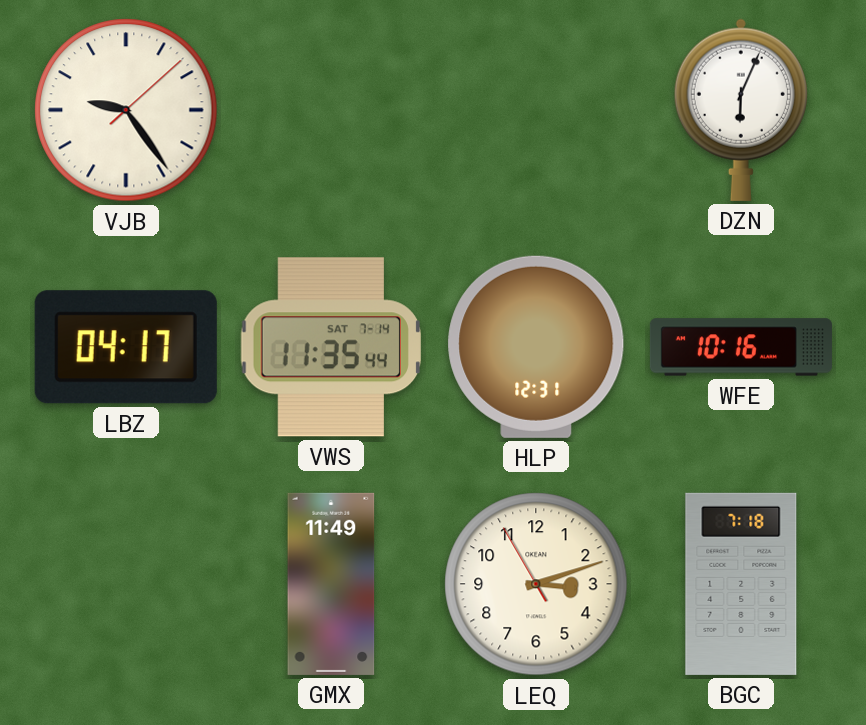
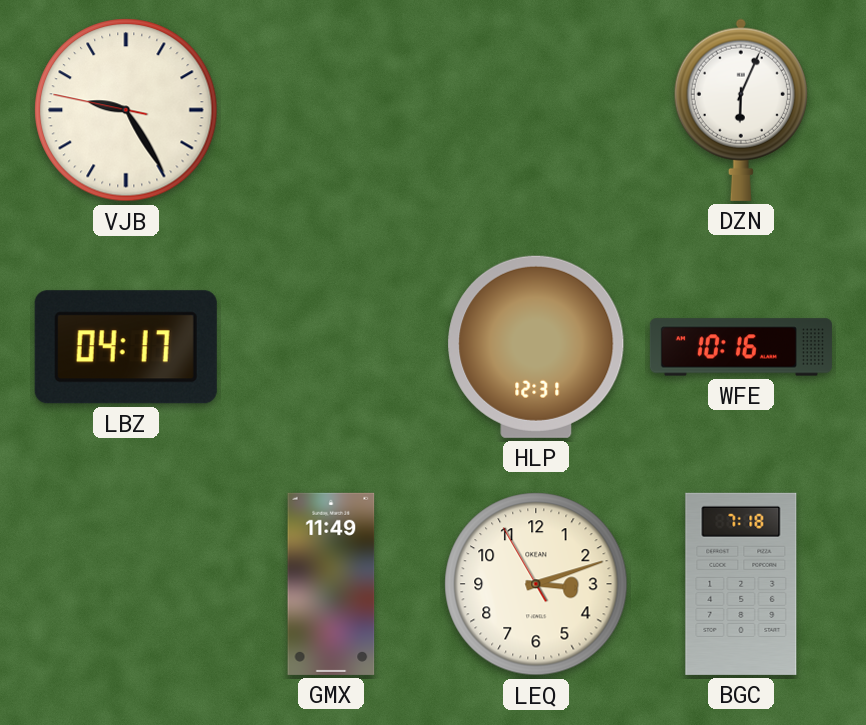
VJB: 9:24:08 -> 9:24:47
VWS: 11:35 -> none
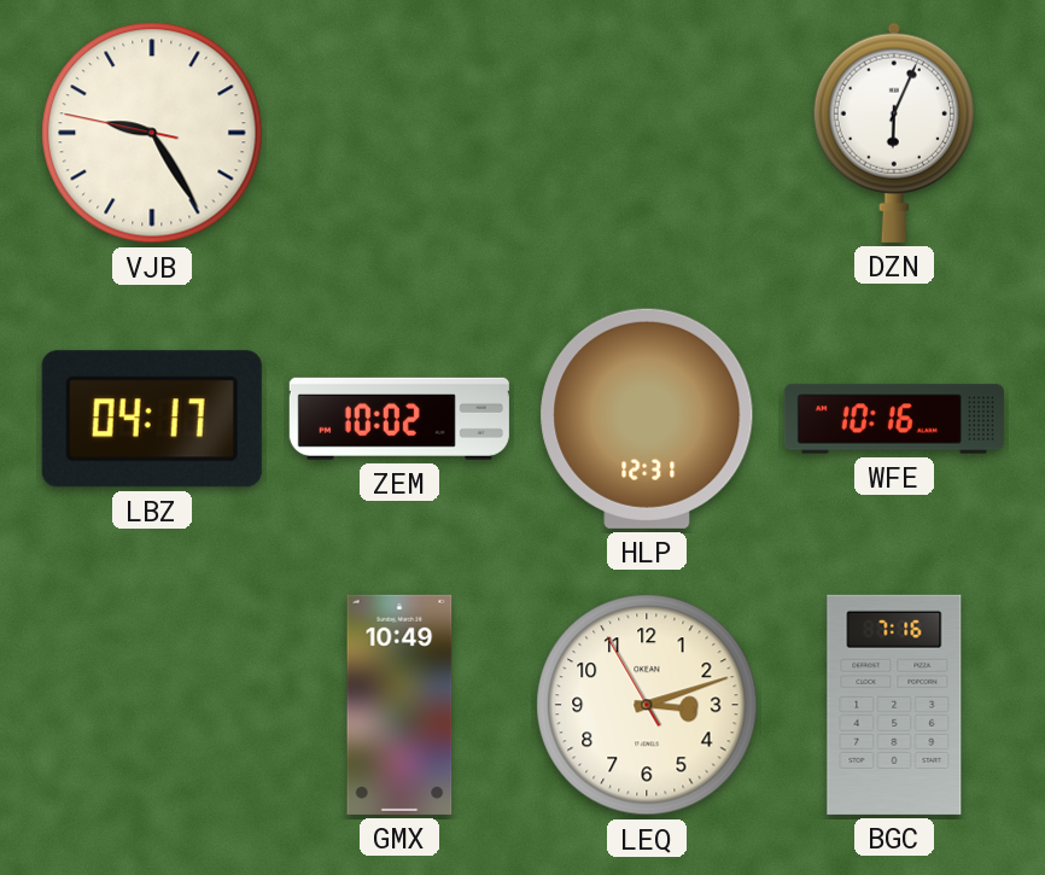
ZEM: none -> 10:02
GMX: 11:49 -> 10:49
BGC: 7:18 -> 7:16
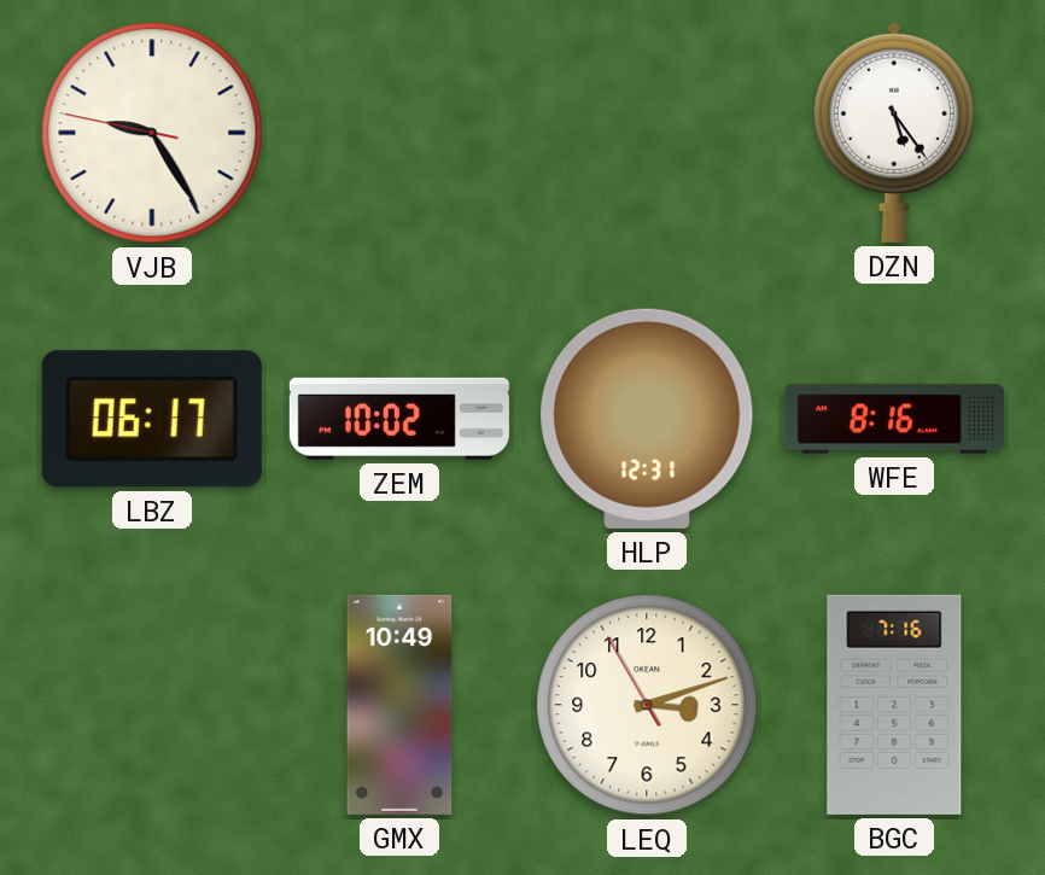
DZN: 6:04 -> 5:24
LBZ: 04:17 -> 06:17
WFE: 10:16 -> 8:16
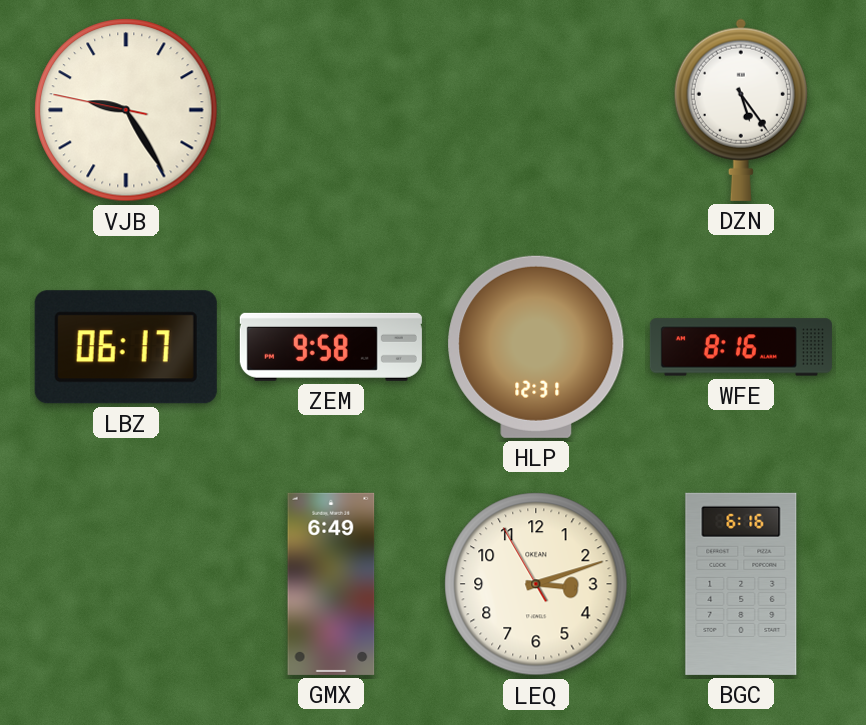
ZEM: 10:02 -> 9:58
GMX: 10:49 -> 6:49
BGC: 7:16 -> 6:16
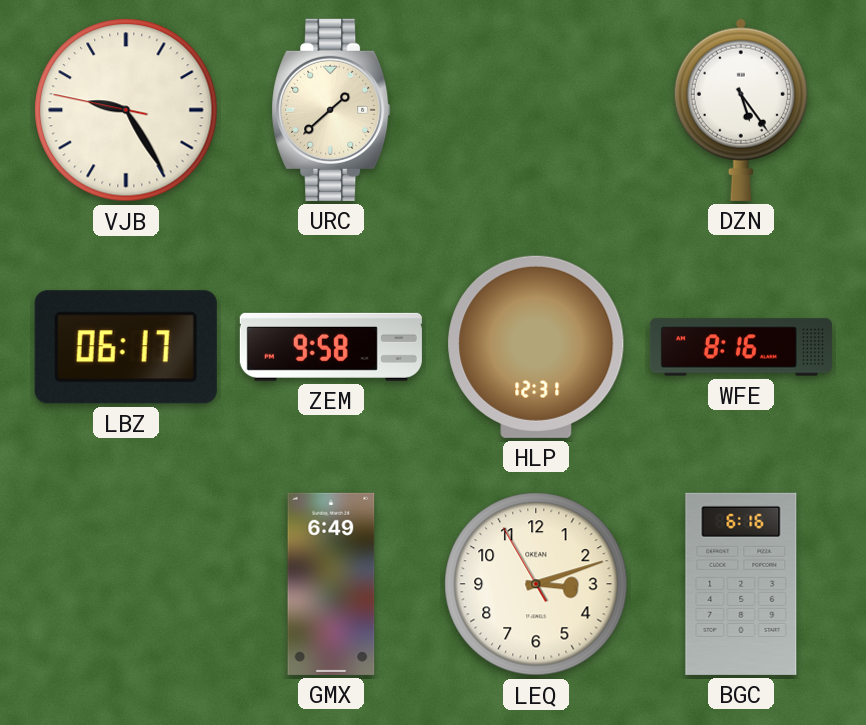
URC: none -> 1:38
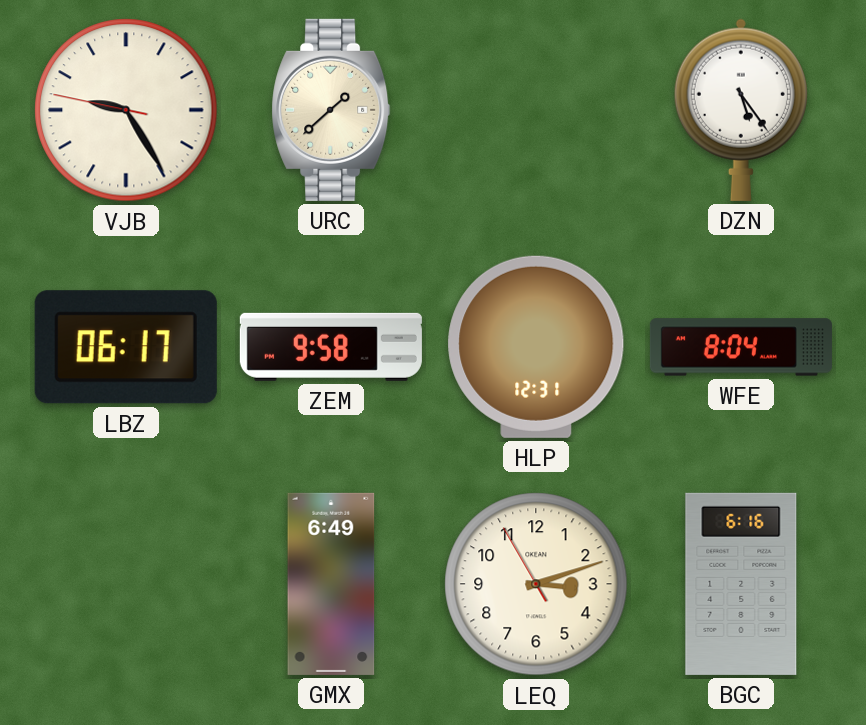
WFE: 8:16 -> 8:04
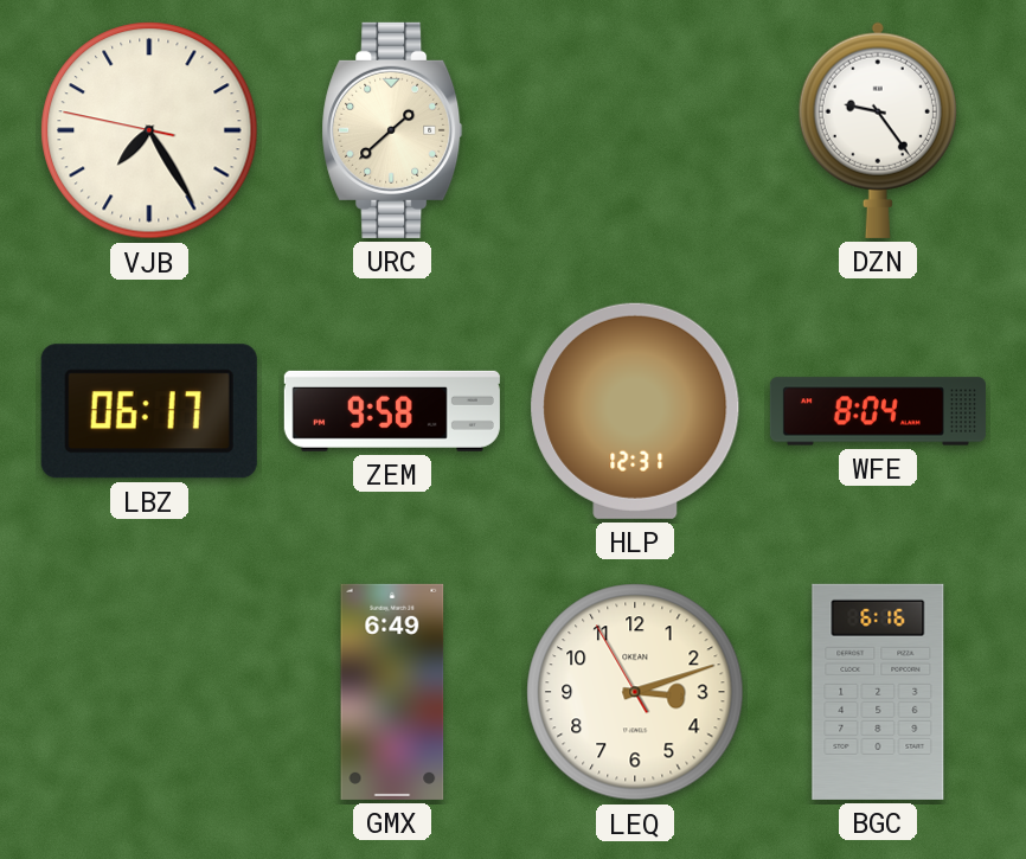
VJB: 9:24 -> 7:24
DZN: 5:24 -> 9:24
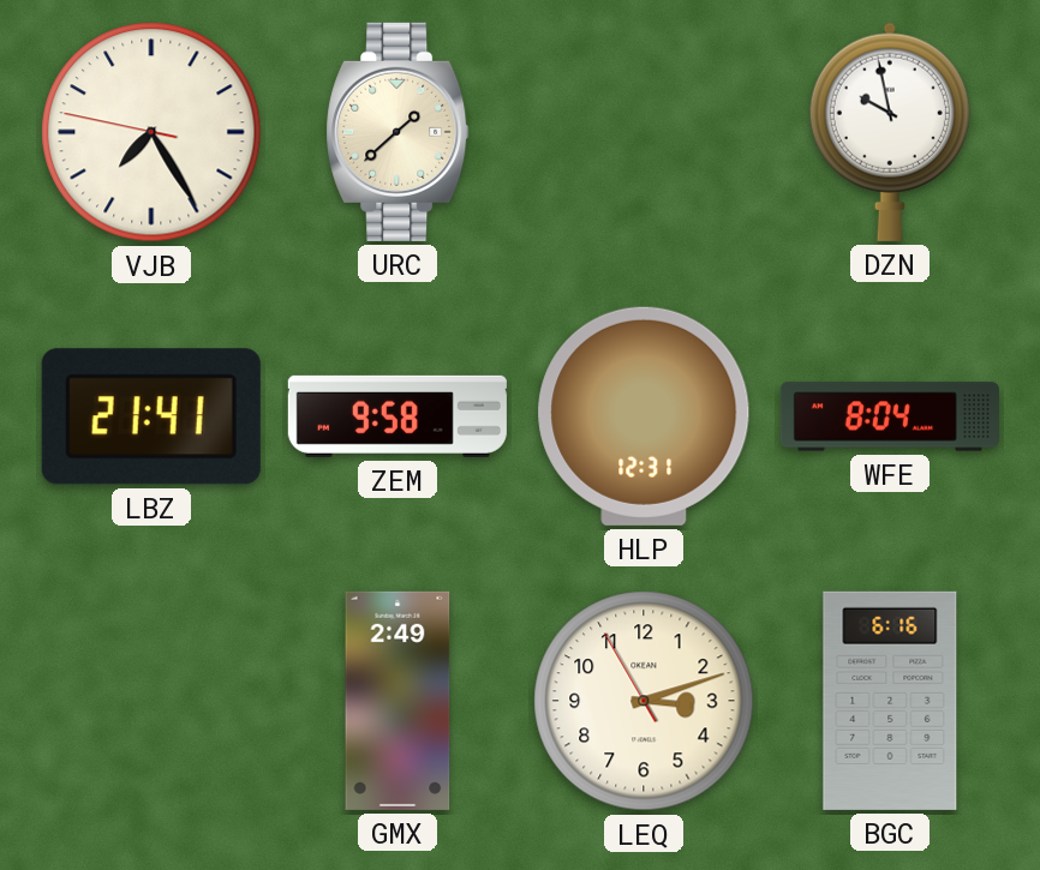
DZN: 9:24 -> 9:58
LBZ: 06:17 -> 21:41
GMX: 6:49 -> 2:49
